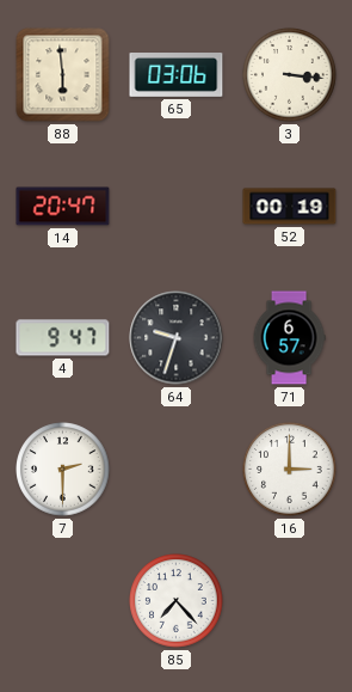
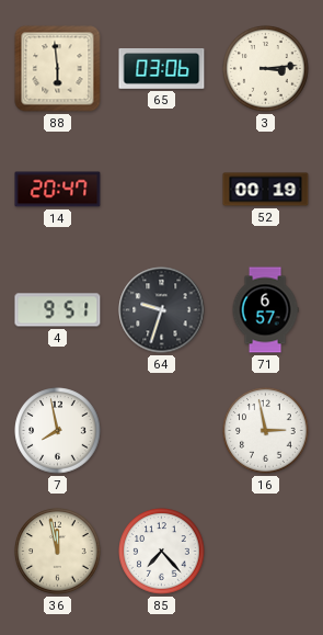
3: 3:16 -> 3:14
4: 9:47 -> 9:51
7: 2:30 -> 7:58
16: 3:00 -> 2:58
36: none -> 11:58
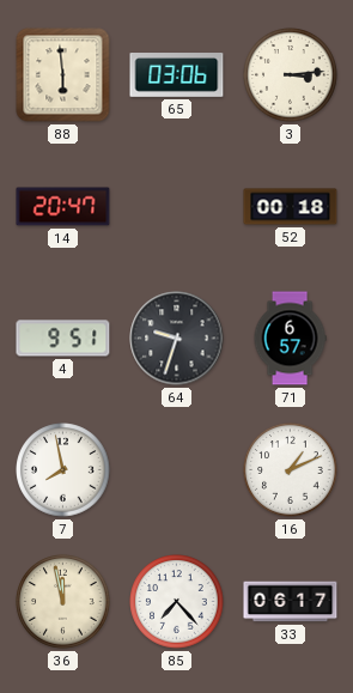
52: 00:19 -> 00:18
16: 2:58 -> 1:11
33: none -> 06:17
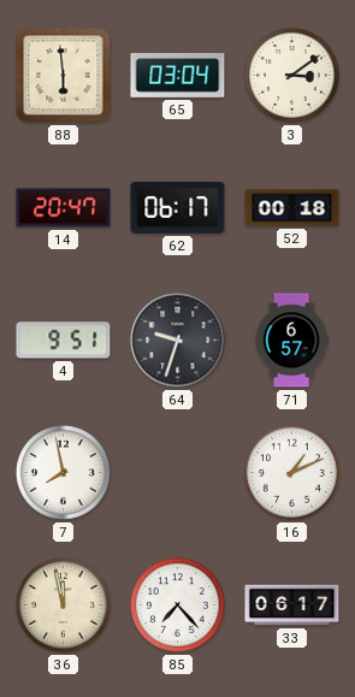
65: 03:06 -> 03:04
3: 3:14 -> 3:09
62: none -> 06:17
